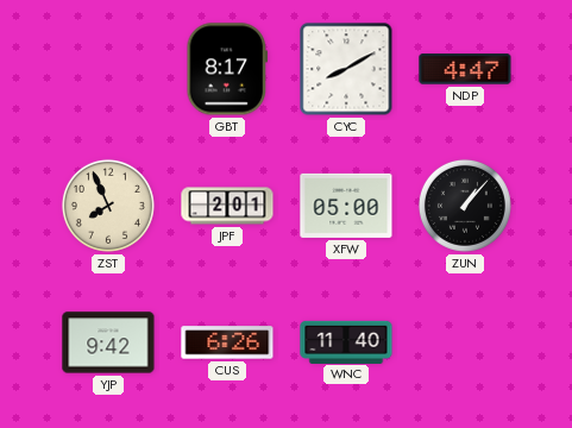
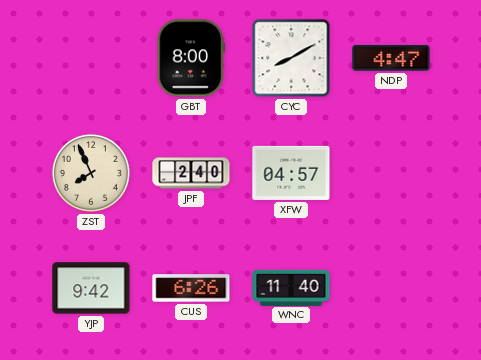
GBT: 8:17 -> 8:00
JPF: 2:01 -> 2:40
XFW: 05:00 -> 04:57
ZUN: 1:07 -> none
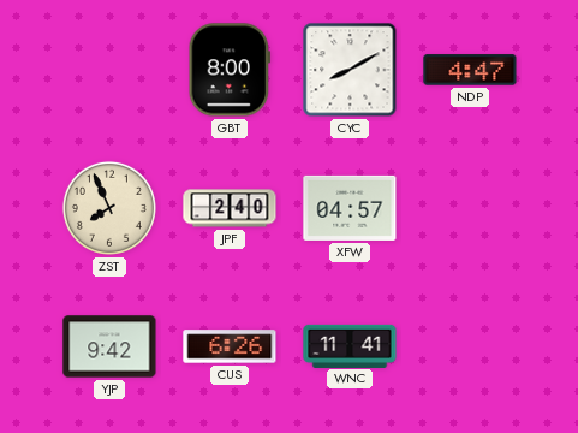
WNC: 11:40 -> 11:41
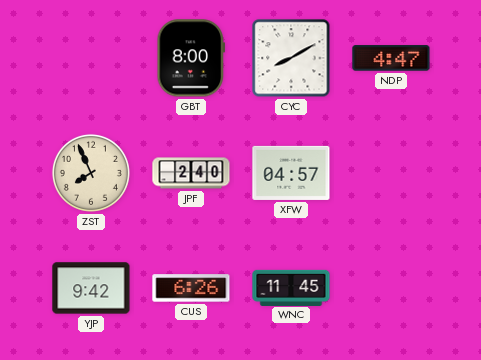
WNC: 11:41 -> 11:45
